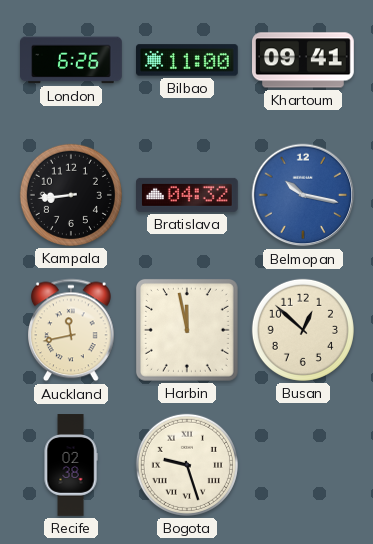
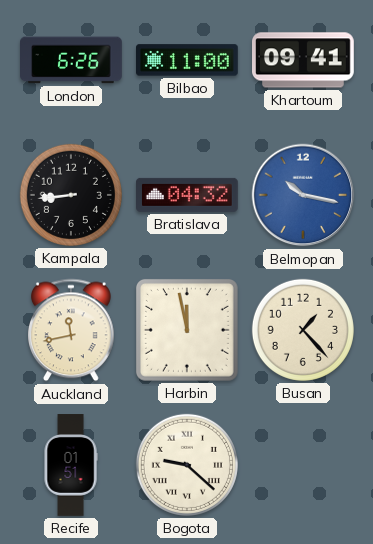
Busan: 12:52 -> 1:23
Recife: 02:38 -> 01:51
Bogota: 9:27 -> 9:22
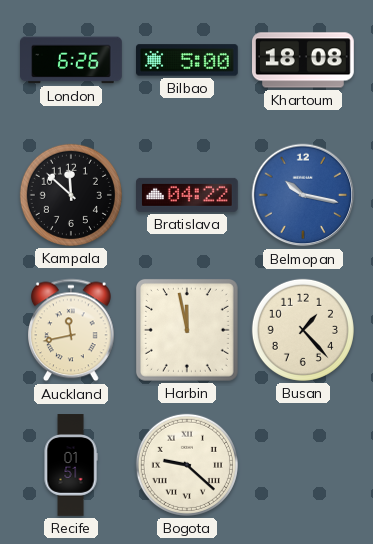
Bilbao: 11:00 -> 5:00
Khartoum: 09:41 -> 18:08
Kampala: 8:44 -> 11:52
Bratislava: 04:32 -> 04:22
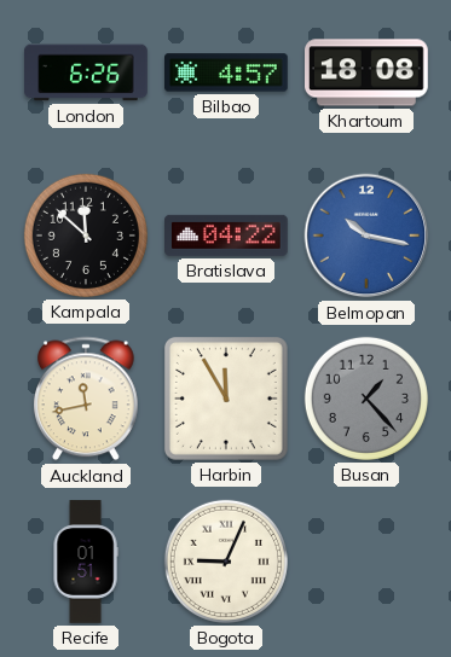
Bilbao: 5:00 -> 4:57
Harbin: 11:58 -> 11:55
Busan dial: cream -> grey
Bogota: 9:22 -> 9:04
